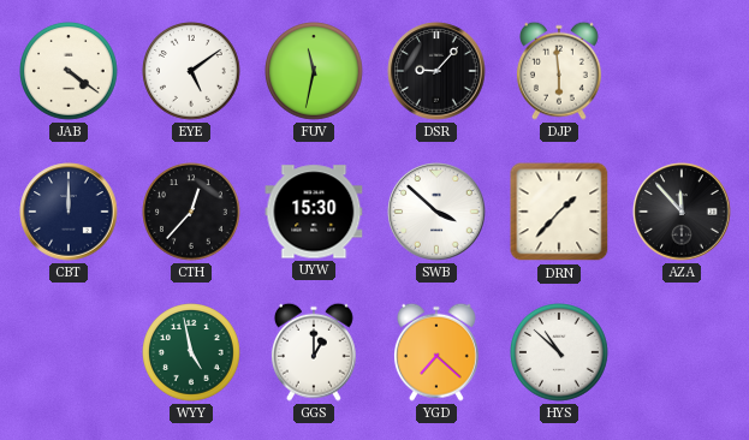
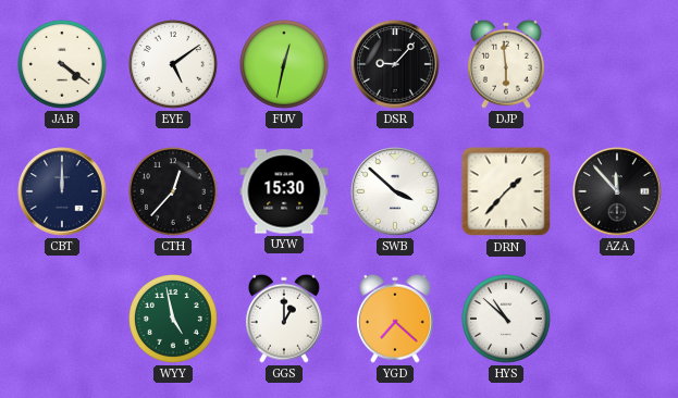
FUV: 11:32 -> 12:32
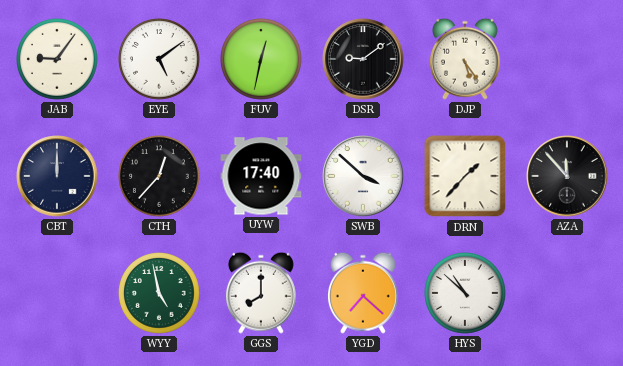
JAB: 4:21 -> 9:06
DSR: 9:07 -> 9:09
DJP: 5:59 -> 5:24
UYW: 15:30 -> 17:40
GGS: 1:00 -> 8:00
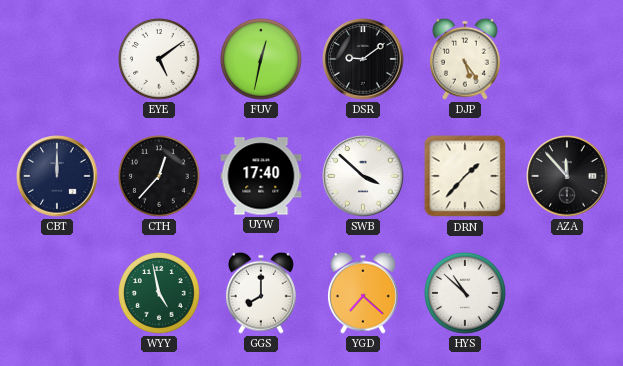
JAB: 9:06 -> none
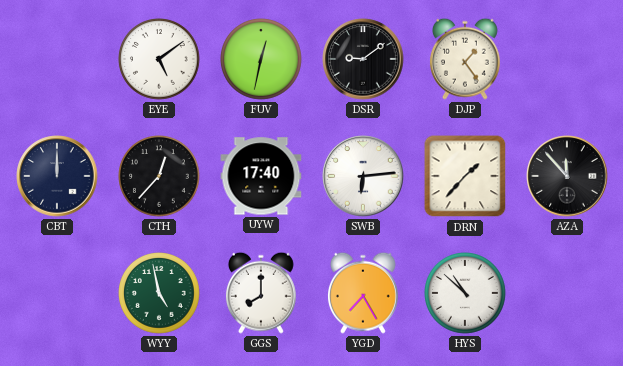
DJP: 5:24 -> 1:24
SWB: 3:52 -> 6:14
YGD: 7:22 -> 7:25
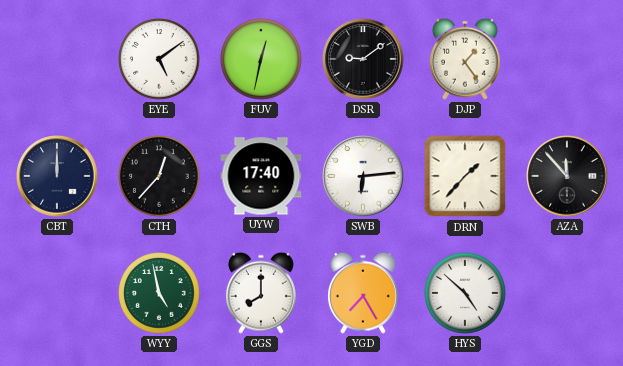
HYS: 10:52 -> 4:52
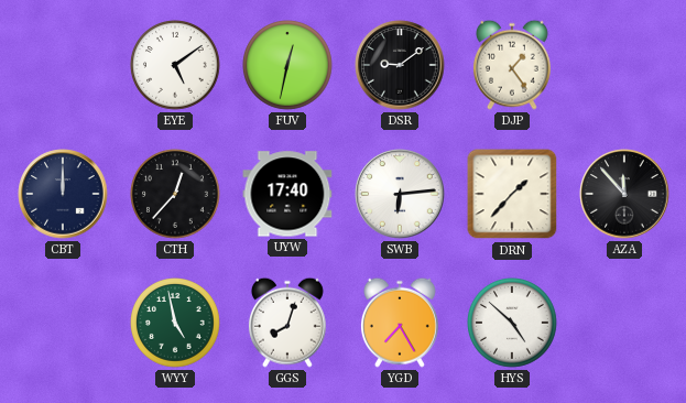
GGS: 8:00 -> 8:03
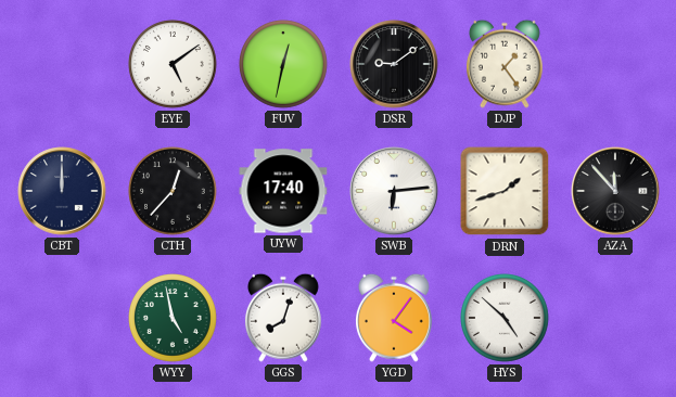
DRN: 1:37 -> 1:42
YGD: 7:25 -> 4:06
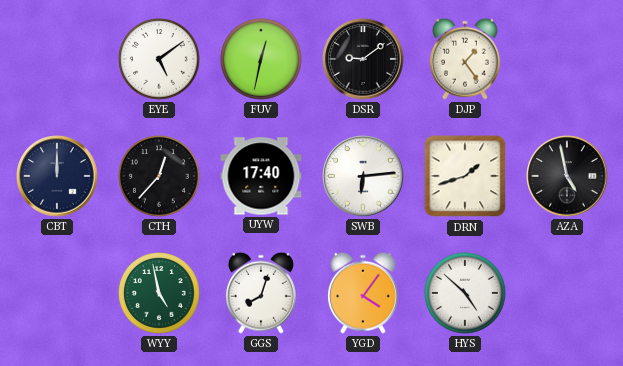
AZA: 11:53 -> 4:58
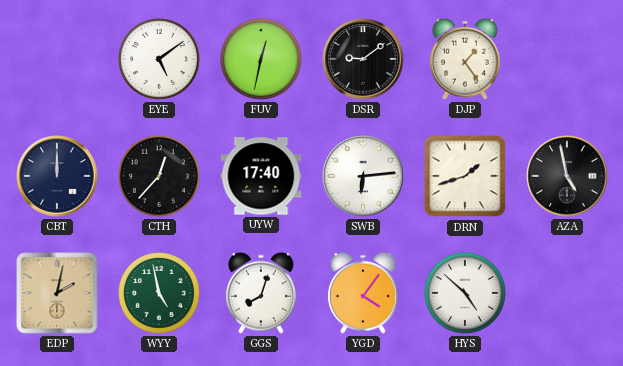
EDP: none -> 2:02
